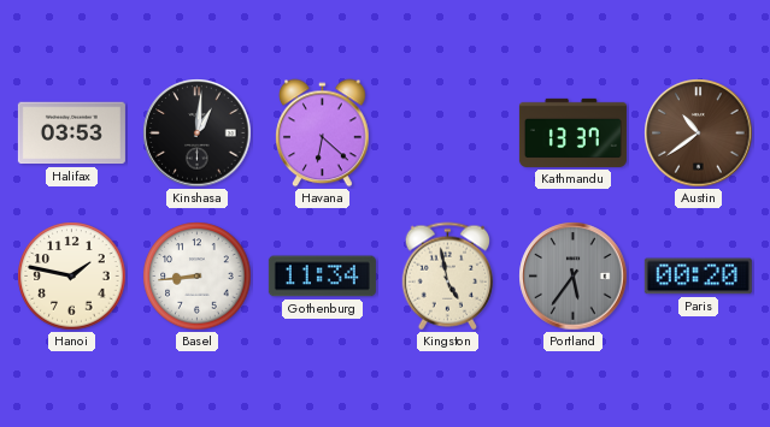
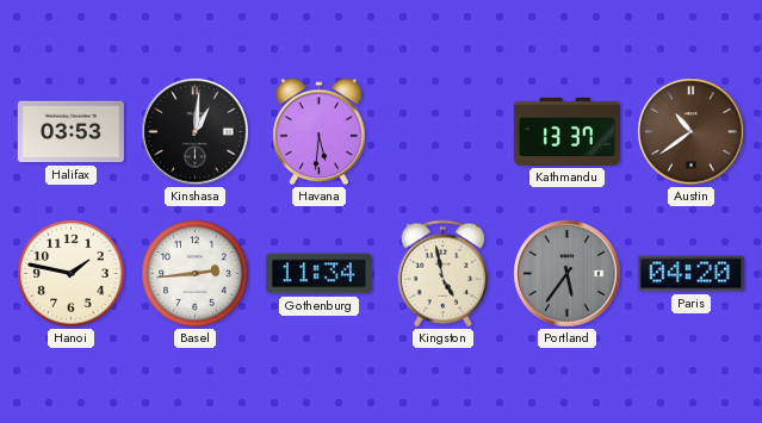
Havana: 6:22 -> 5:31
Basel: 8:44 -> 2:44
Paris: 00:20 -> 04:20
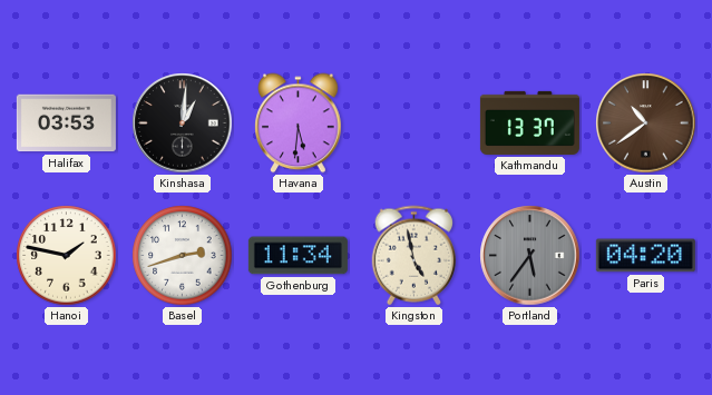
Basel: 2:44 -> 2:42
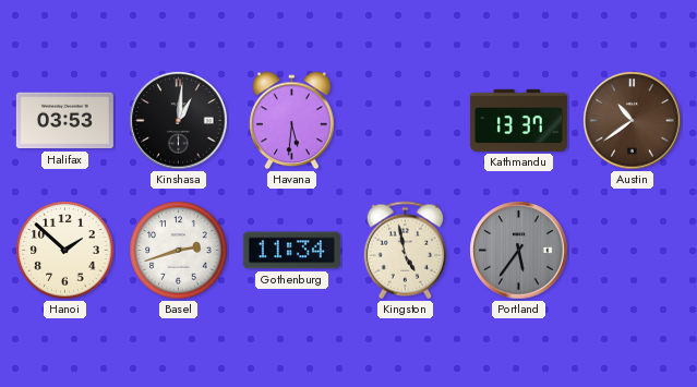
Hanoi: 1:47 -> 1:52
Paris: 04:20 -> none
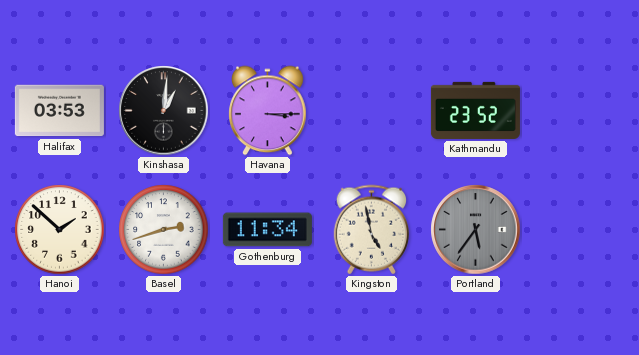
Havana: 5:31 -> 3:15
Kathmandu: 13:37 -> 23:52
Austin: 10:39 -> none
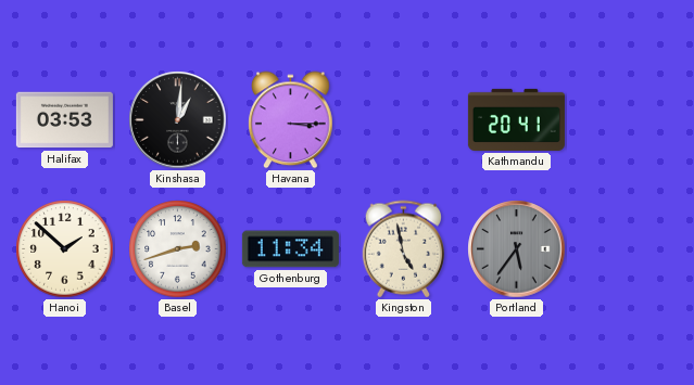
Kathmandu: 23:52 -> 20:41
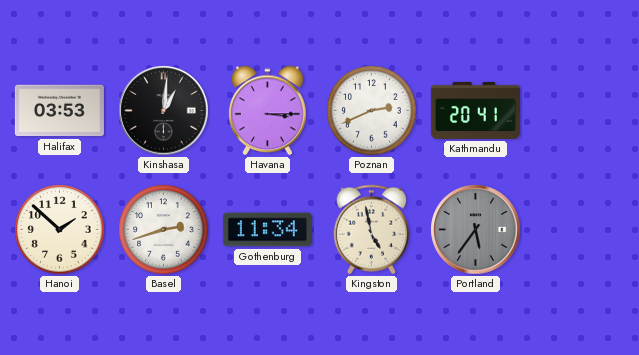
Poznan: none -> 2:41
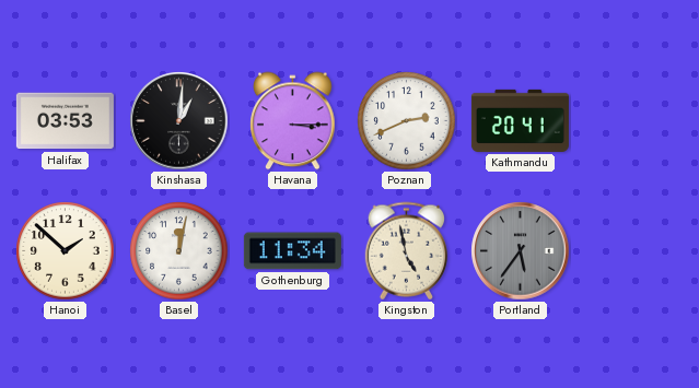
Basel: 2:42 -> 12:02
